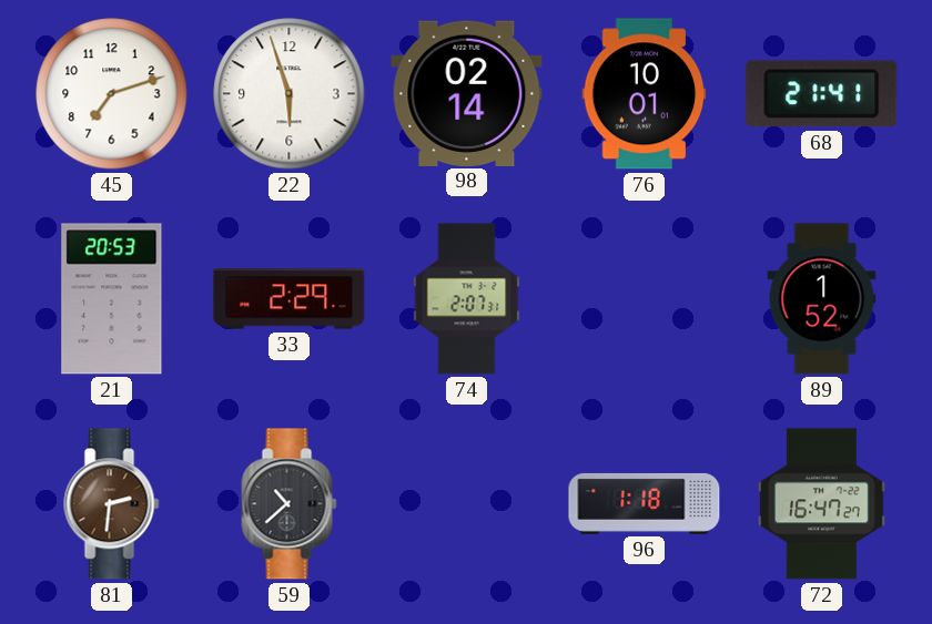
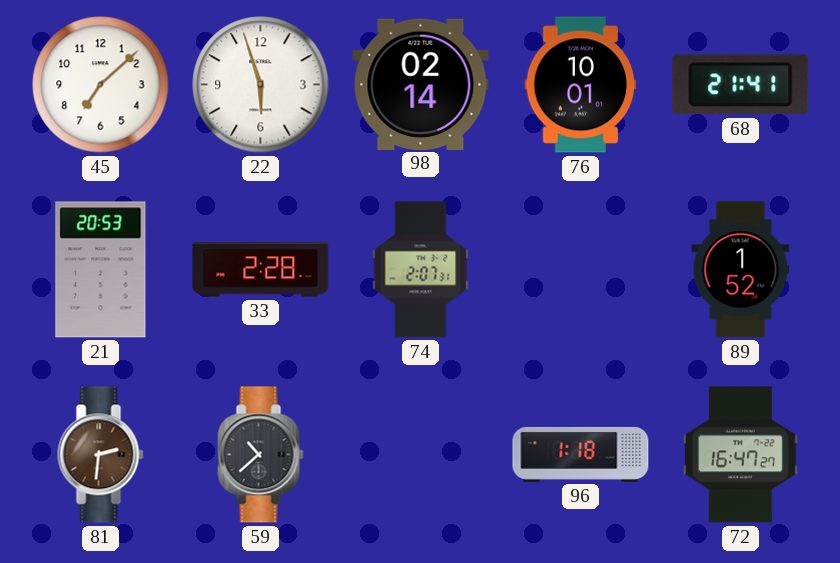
45: 7:12 -> 7:08
33: 2:29 -> 2:28
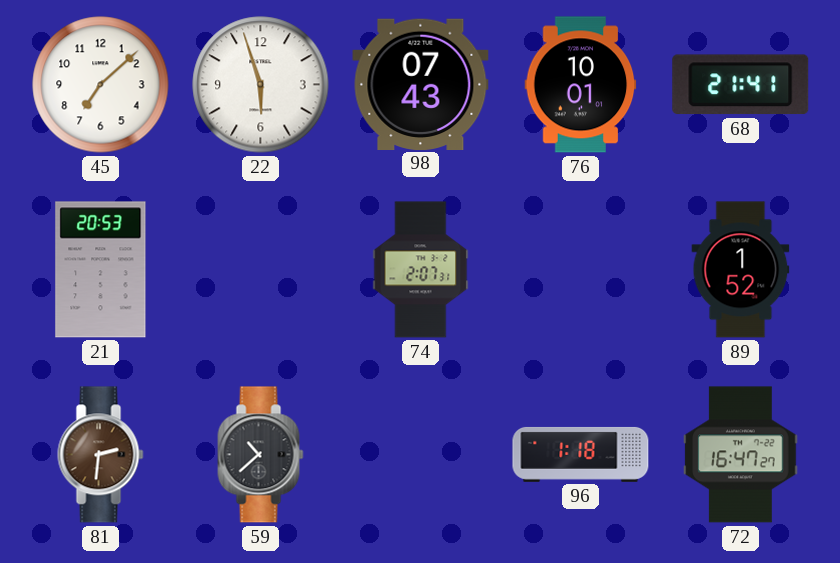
98: 02:14 -> 07:43
33: 2:28 -> none
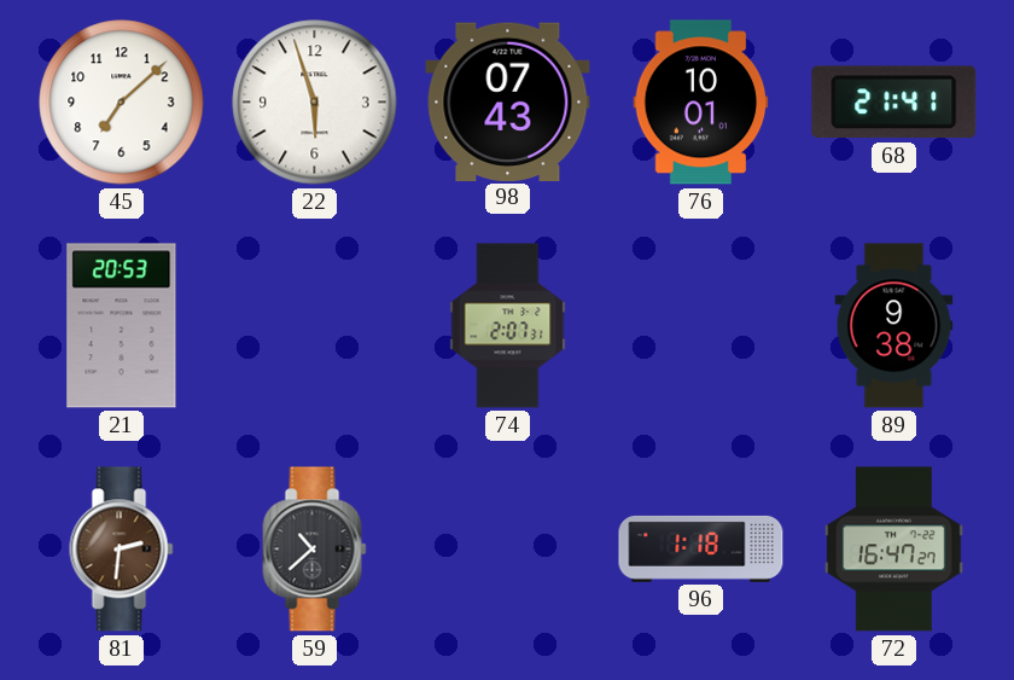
89: 1:52 -> 9:38
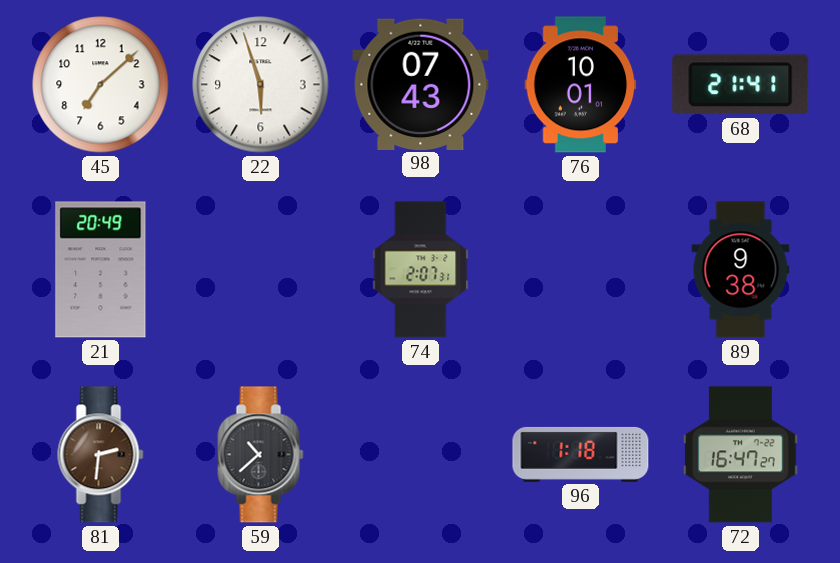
21: 20:53 -> 20:49
